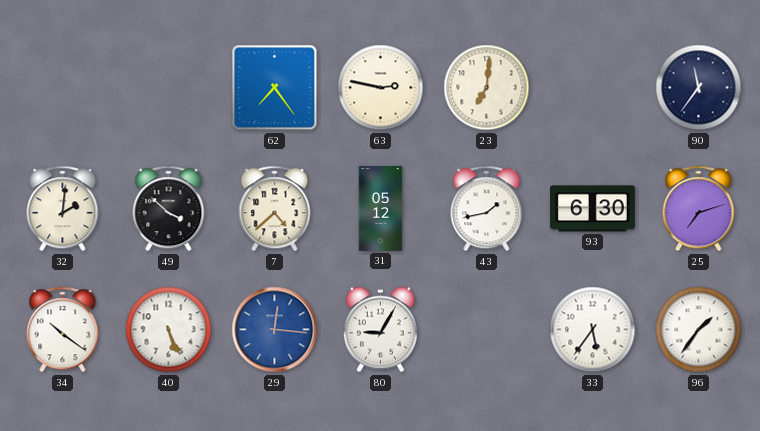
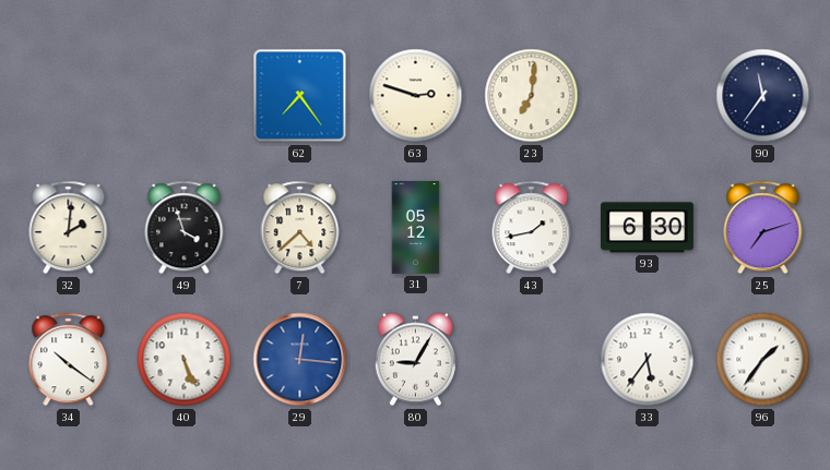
63: 2:47 -> 2:48
49: 3:52 -> 3:57
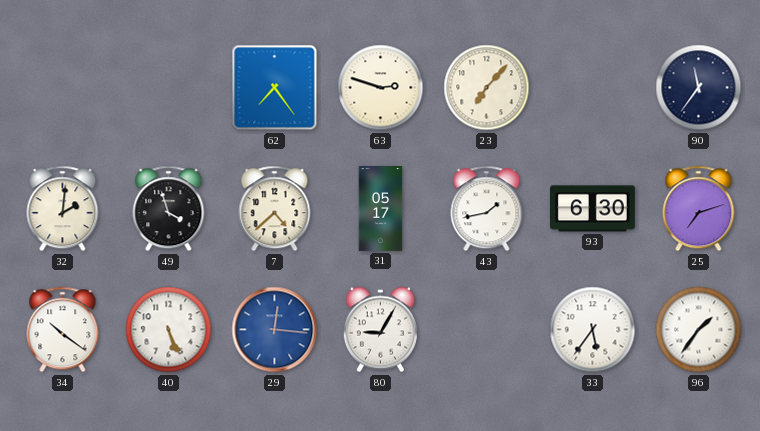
23: 7:01 -> 7:07
31: 05:12 -> 05:17
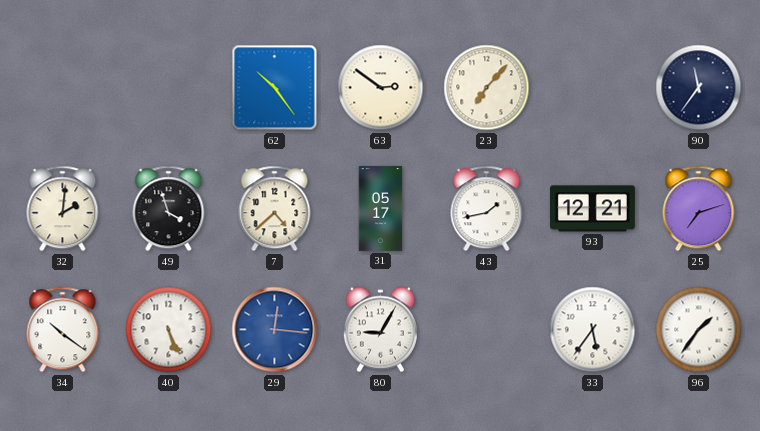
62: 7:24 -> 10:24
63: 2:48 -> 2:51
93: 6:30 -> 12:21
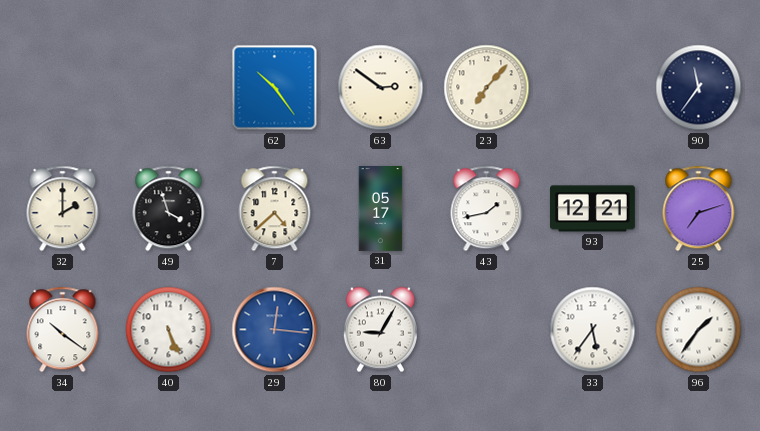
32: 2:01 -> 2:00
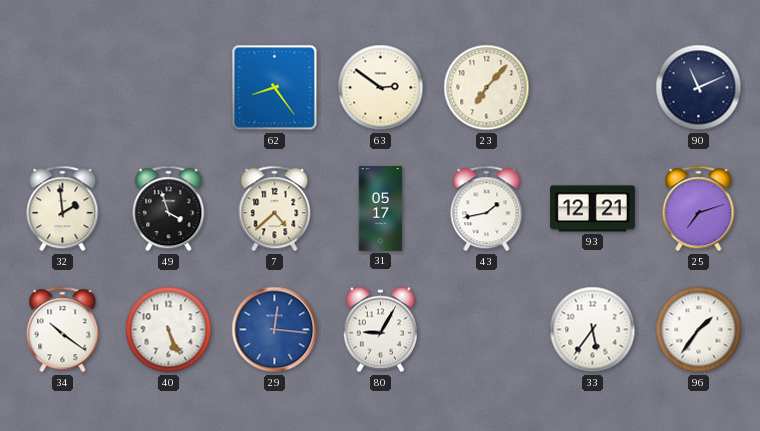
62: 10:24 -> 8:24
90: 11:36 -> 11:11
32: 2:00 -> 1:59
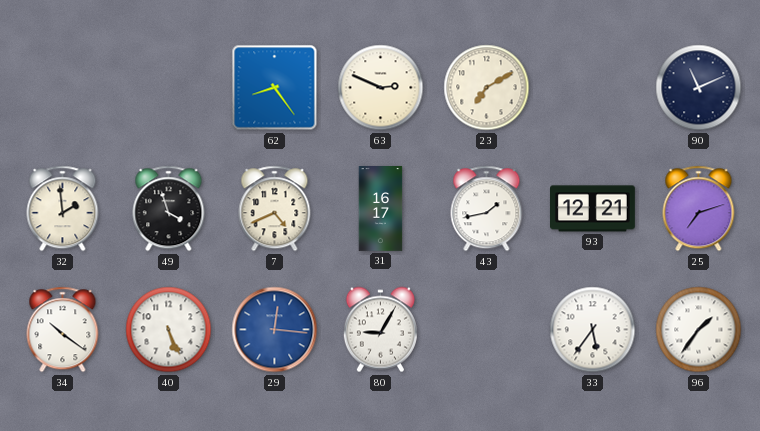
63: 2:51 -> 2:49
23: 7:07 -> 7:10
7: 4:38 -> 4:41
31: 05:17 -> 16:17
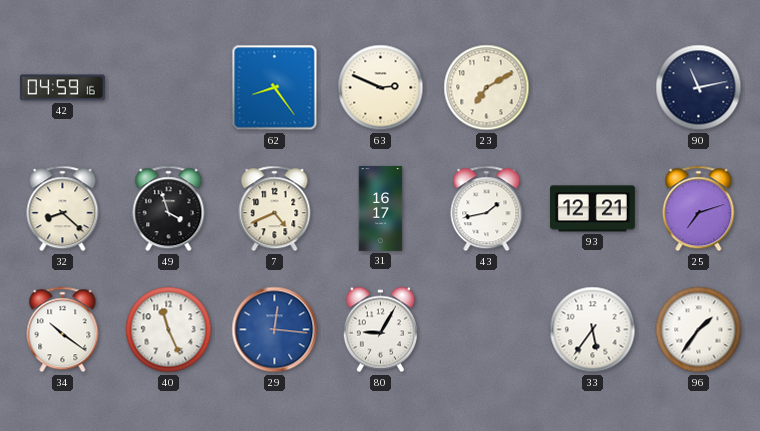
42: none -> 04:59
90: 11:11 -> 11:13
32: 1:59 -> 8:22
40: 5:26 -> 11:26
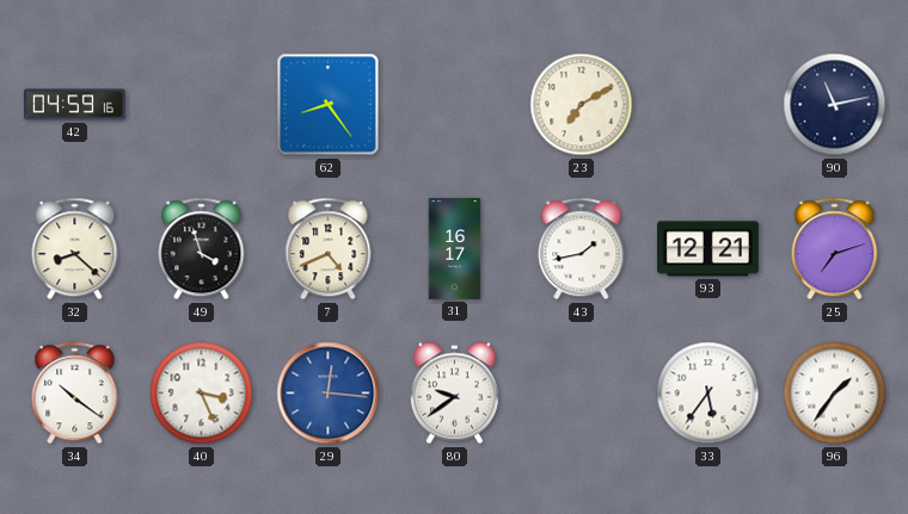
63: 2:49 -> none
40: 11:26 -> 3:26
80: 9:05 -> 9:39
